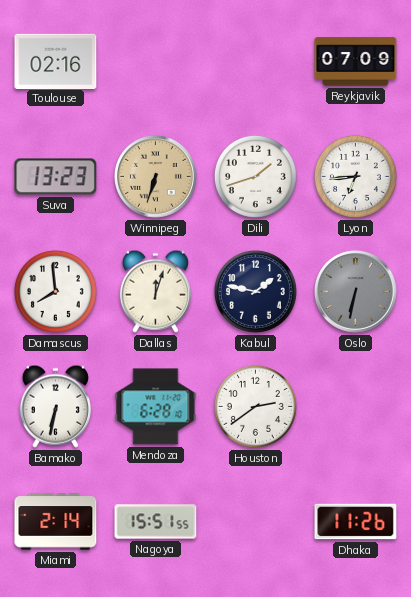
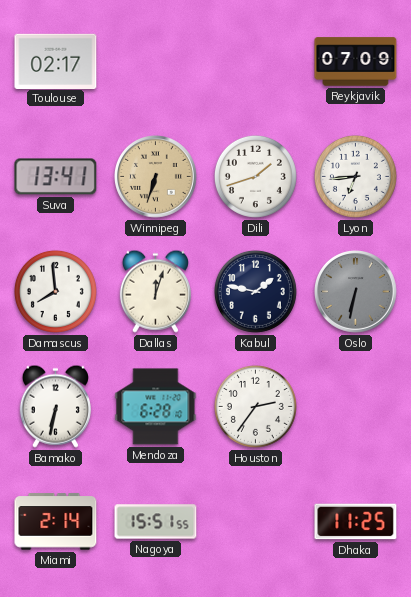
Toulouse: 02:16 -> 02:17
Suva: 13:23 -> 13:41
Houston: 2:39 -> 2:36
Dhaka: 11:26 -> 11:25
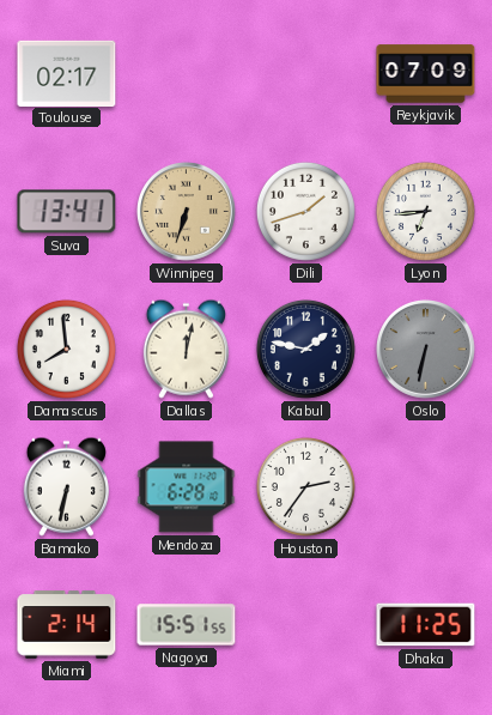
Dallas: 12:03 -> 12:02
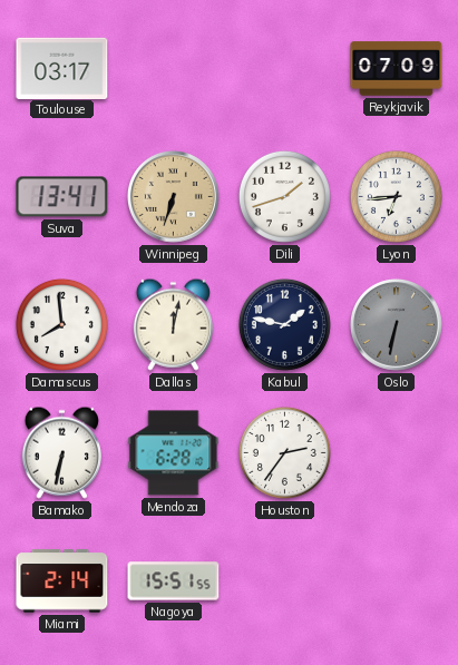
Toulouse: 02:17 -> 03:17
Dhaka: 11:25 -> none
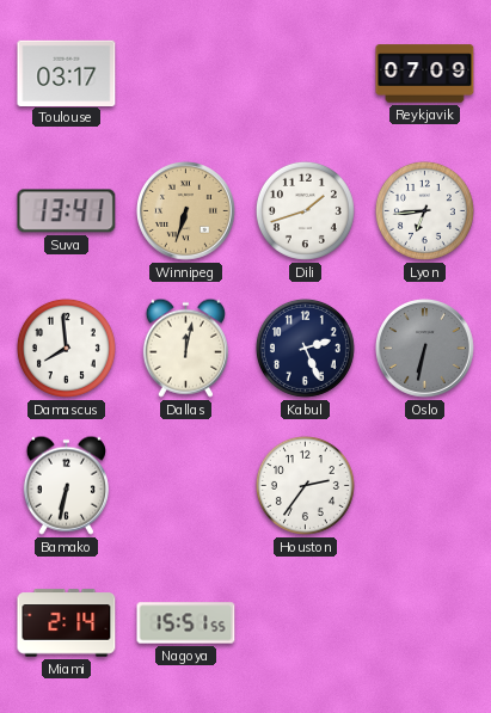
Kabul: 1:47 -> 2:26
Mendoza: 6:28 -> none
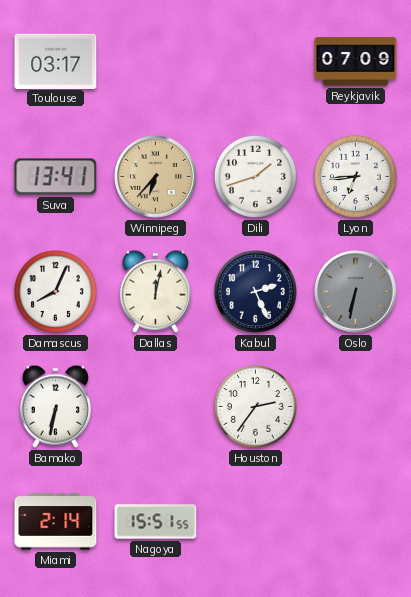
Winnipeg: 6:33 -> 6:37
Damascus: 7:59 -> 8:04
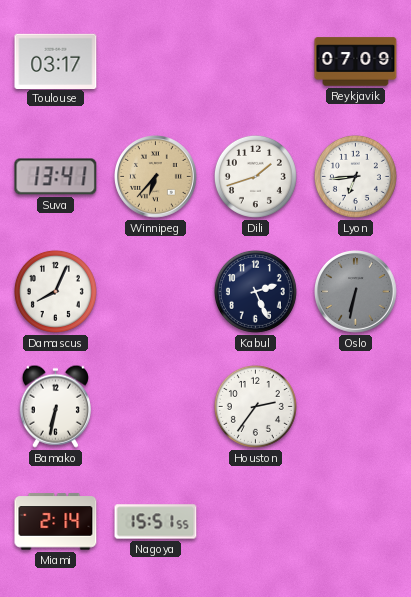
Dallas: 12:02 -> none
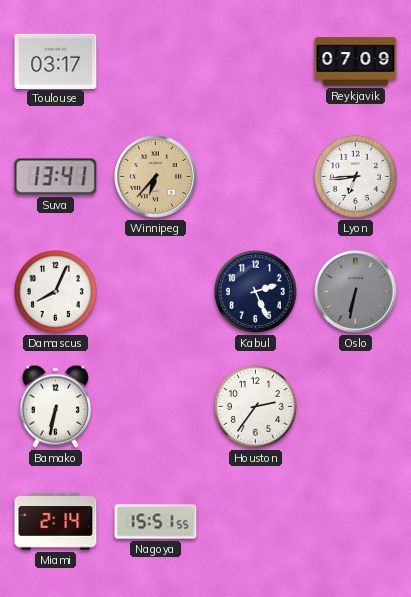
Dili: 1:42 -> none
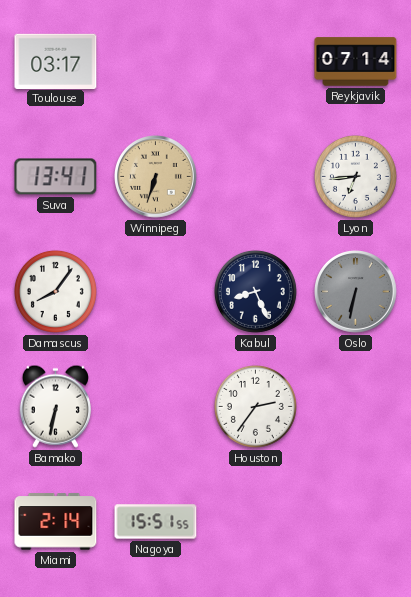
Reykjavik: 07:09 -> 07:14
Winnipeg: 6:37 -> 6:33
Damascus: 8:04 -> 8:06
Kabul: 2:26 -> 8:26
